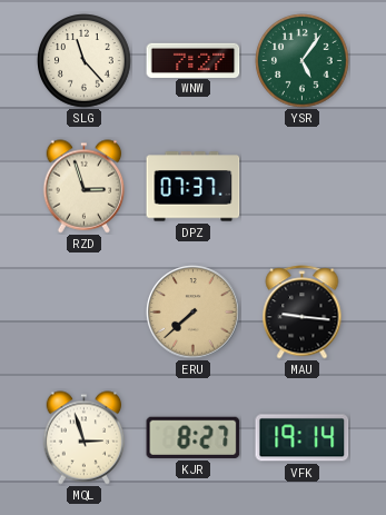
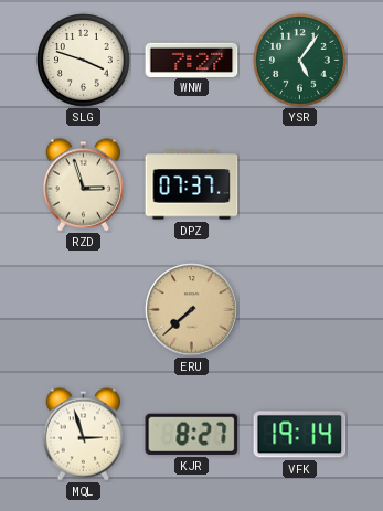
SLG: 11:23 -> 3:48
MAU: 9:16 -> none
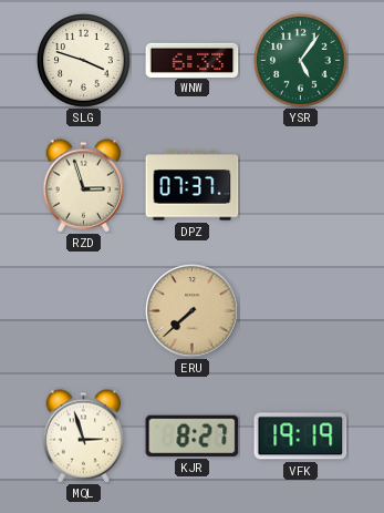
WNW: 7:27 -> 6:33
VFK: 19:14 -> 19:19
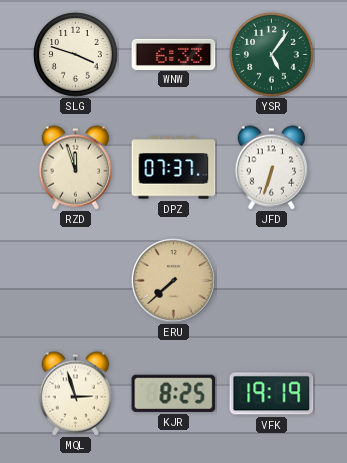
RZD: 2:57 -> 11:57
JFD: none -> 6:33
KJR: 8:27 -> 8:25
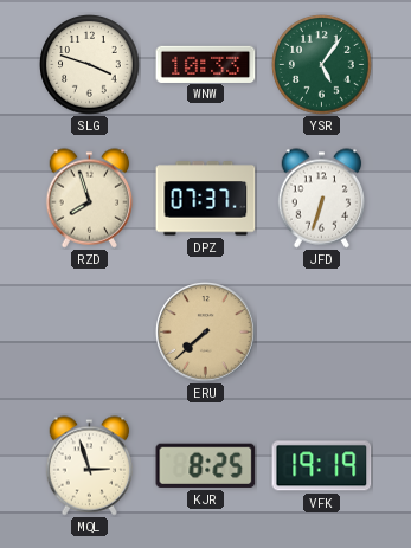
WNW: 6:33 -> 10:33
RZD: 11:57 -> 7:57
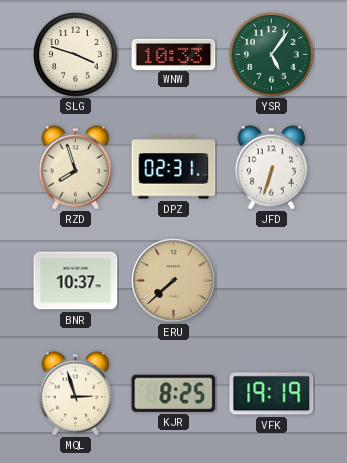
DPZ: 07:37 -> 02:31
BNR: none -> 10:37
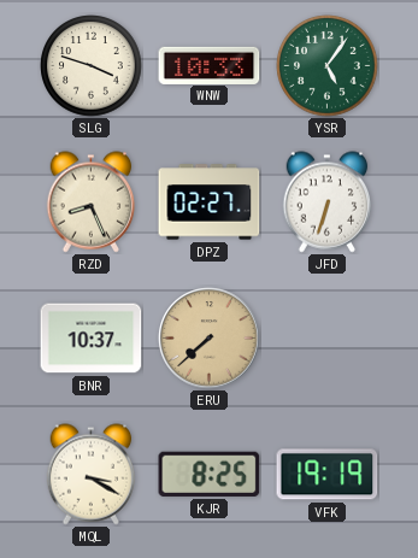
RZD: 7:57 -> 8:26
DPZ: 02:31 -> 02:27
MQL: 2:57 -> 3:20
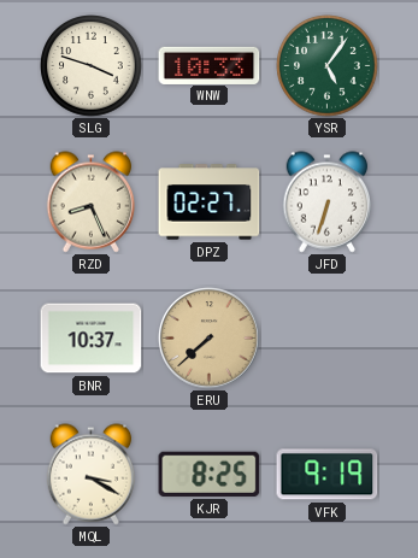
VFK: 19:19 -> 9:19
